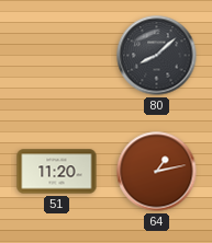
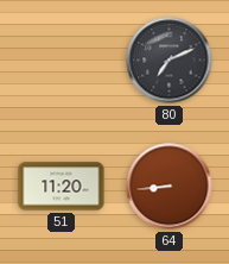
80: 8:08 -> 7:11
64: 1:13 -> 8:44
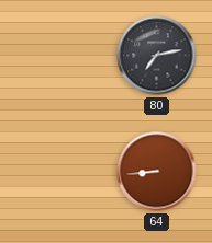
80: 7:11 -> 7:13
51: 11:20 -> none
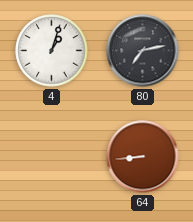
4: none -> 1:03
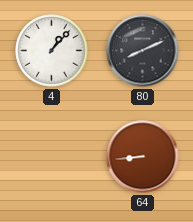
4: 1:03 -> 1:07
80: 7:13 -> 8:11
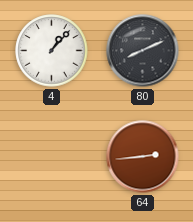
64: 8:44 -> 2:44
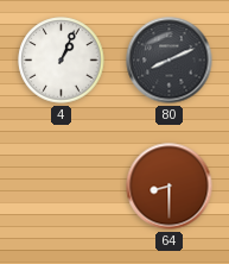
4: 1:07 -> 1:04
64: 2:44 -> 8:30
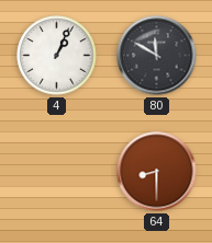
80: 8:11 -> 11:50
